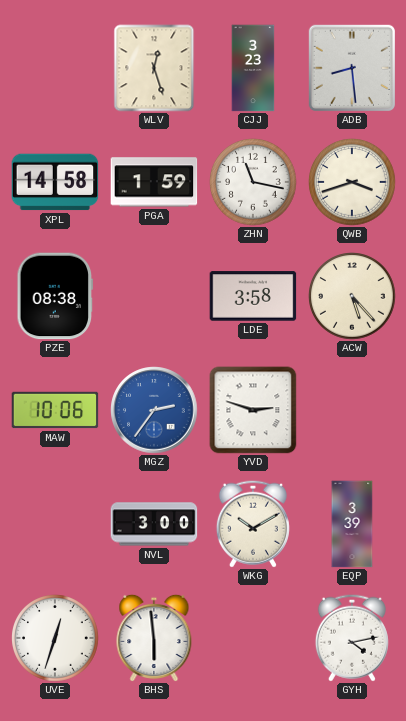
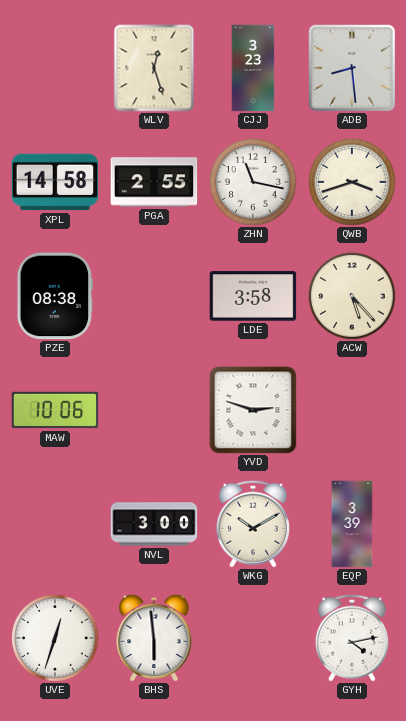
PGA: 1:59 -> 2:55
MGZ: 2:36 -> none
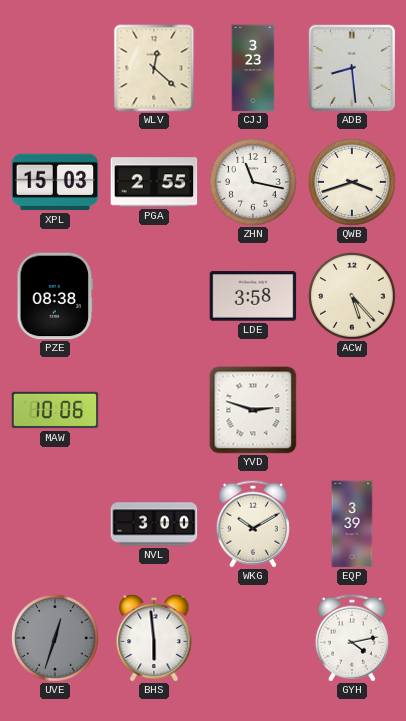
WLV: 12:27 -> 12:22
XPL: 14:58 -> 15:03
UVE dial: white -> grey
